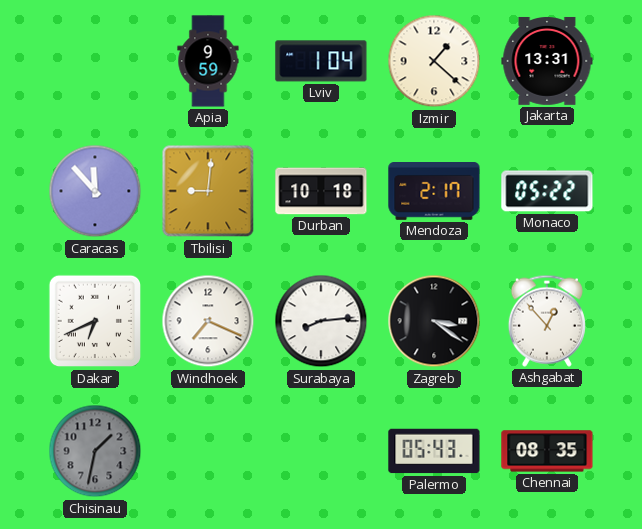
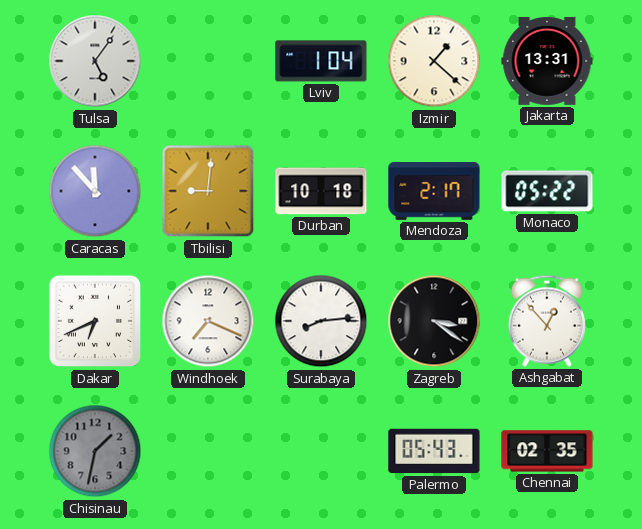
Tulsa: none -> 5:06
Apia: 9:59 -> none
Chennai: 08:35 -> 02:35
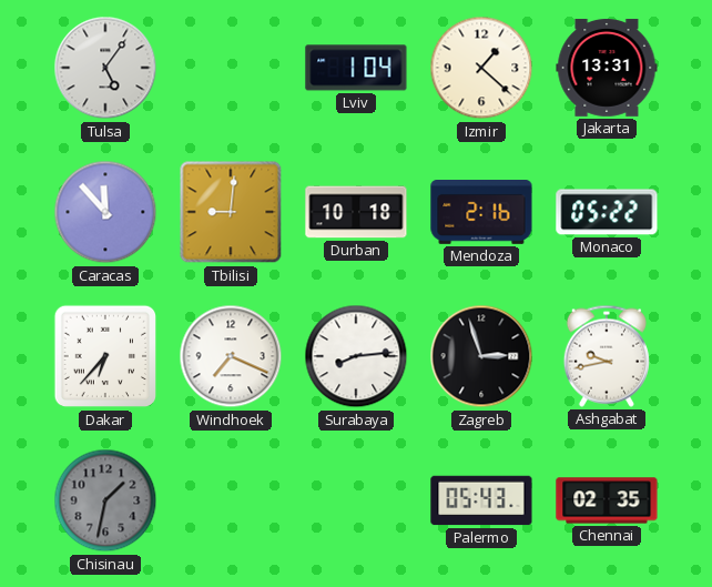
Mendoza: 2:17 -> 2:16
Dakar: 6:41 -> 6:37
Zagreb: 3:21 -> 2:57
Ashgabat: 12:53 -> 9:43
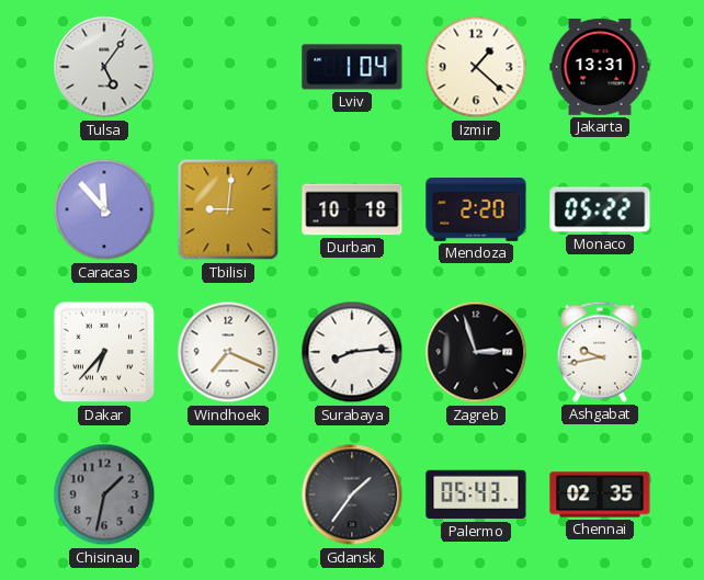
Mendoza: 2:16 -> 2:20
Gdansk: none -> 1:36
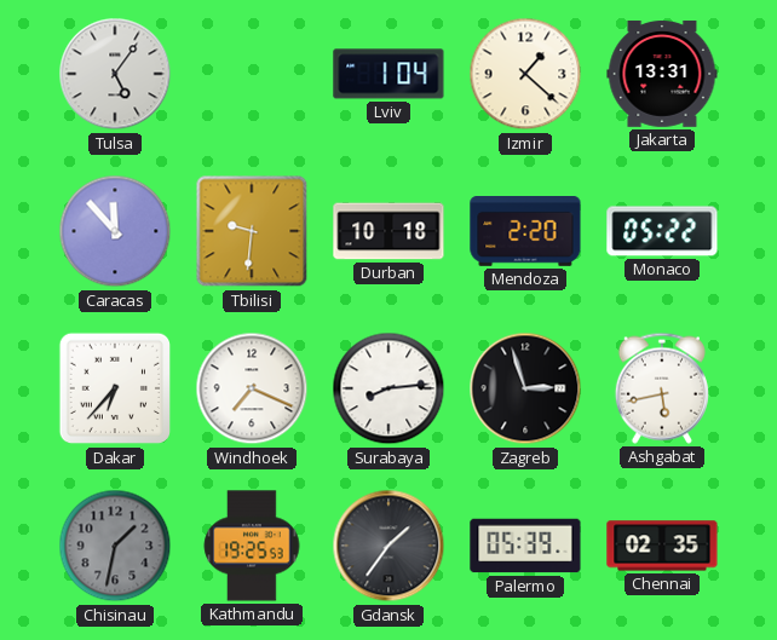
Tbilisi: 9:01 -> 9:31
Ashgabat: 9:43 -> 5:43
Kathmandu: none -> 19:25
Palermo: 05:43 -> 05:39
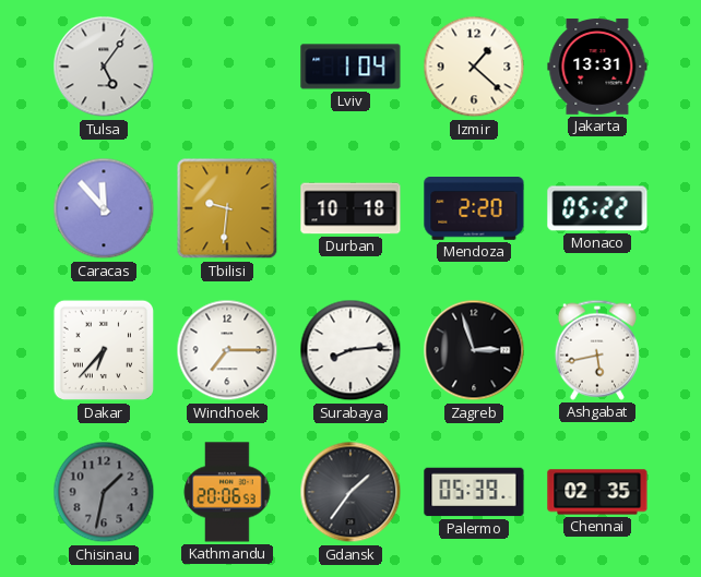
Windhoek: 7:19 -> 7:15
Kathmandu: 19:25 -> 20:06
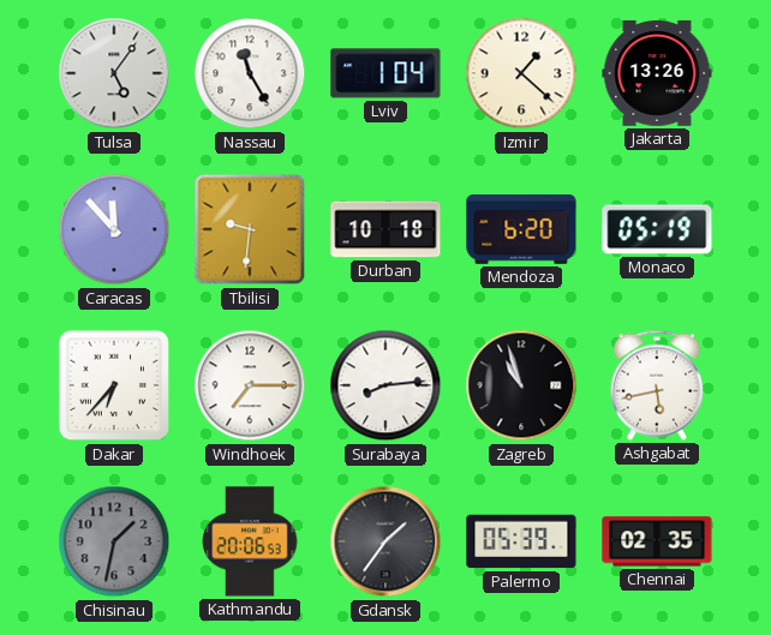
Nassau: none -> 11:25
Jakarta: 13:31 -> 13:26
Mendoza: 2:20 -> 6:20
Monaco: 05:22 -> 05:19
Zagreb: 2:57 -> 10:57
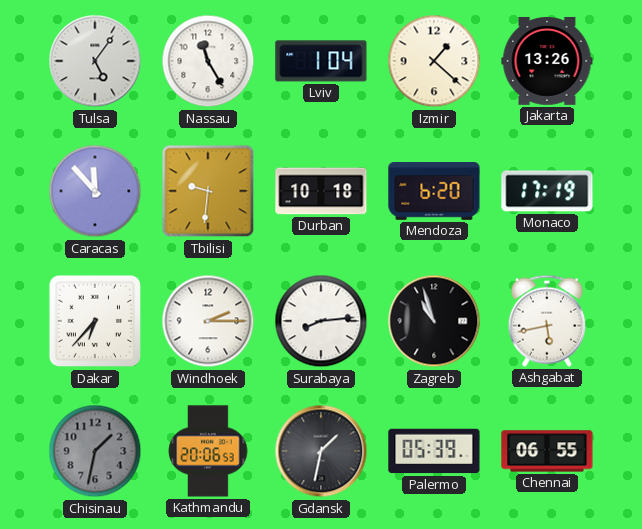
Monaco: 05:19 -> 17:19
Windhoek: 7:15 -> 2:15
Gdansk: 1:36 -> 1:32
Chennai: 02:35 -> 06:55
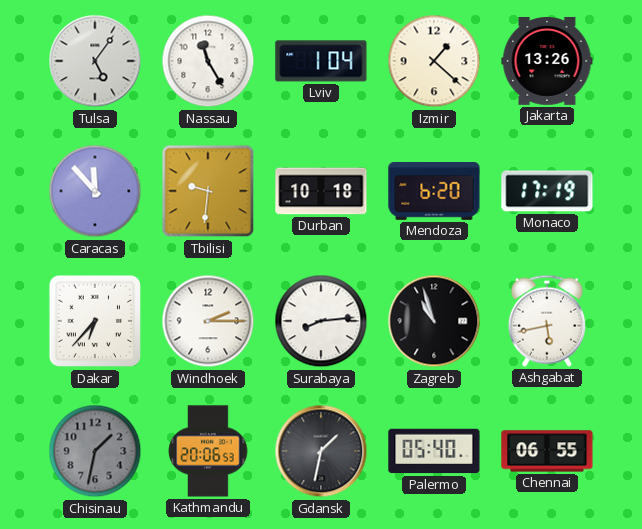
Palermo: 05:39 -> 05:40
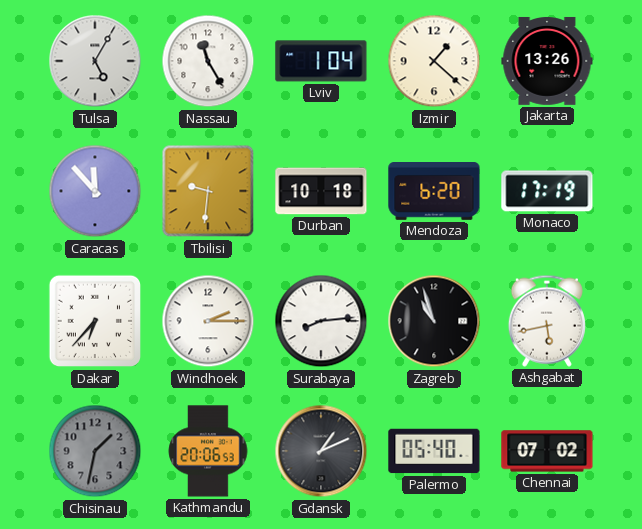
Tulsa: 5:06 -> 5:05
Gdansk: 1:32 -> 1:11
Chennai: 06:55 -> 07:02
